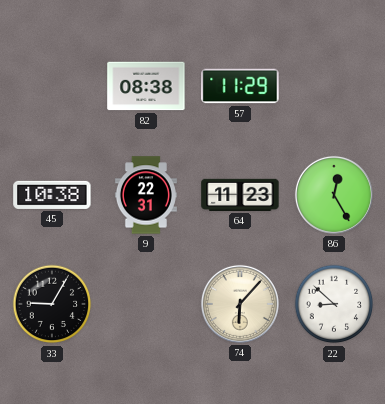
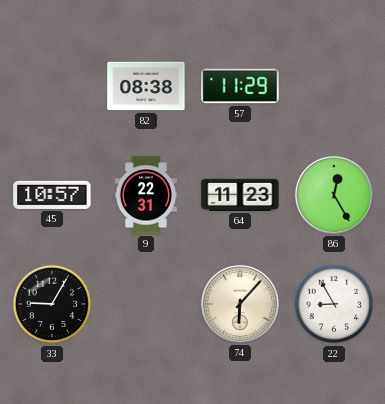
45: 10:38 -> 10:57
22: 8:52 -> 8:55
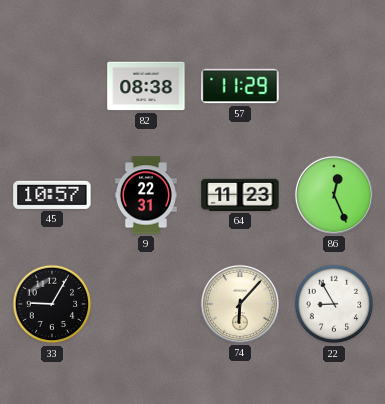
86: 12:25 -> 12:26
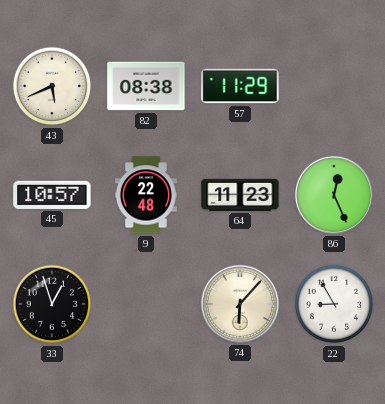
43: none -> 5:41
9: 22:31 -> 22:48
33: 9:05 -> 12:57
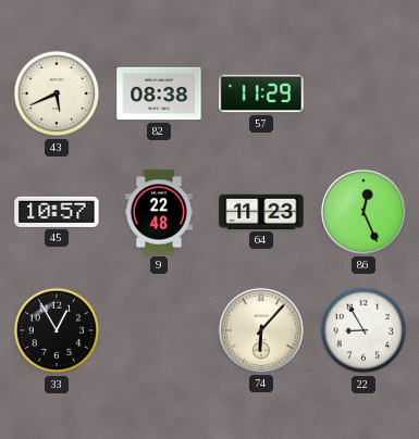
33: 12:57 -> 12:55
